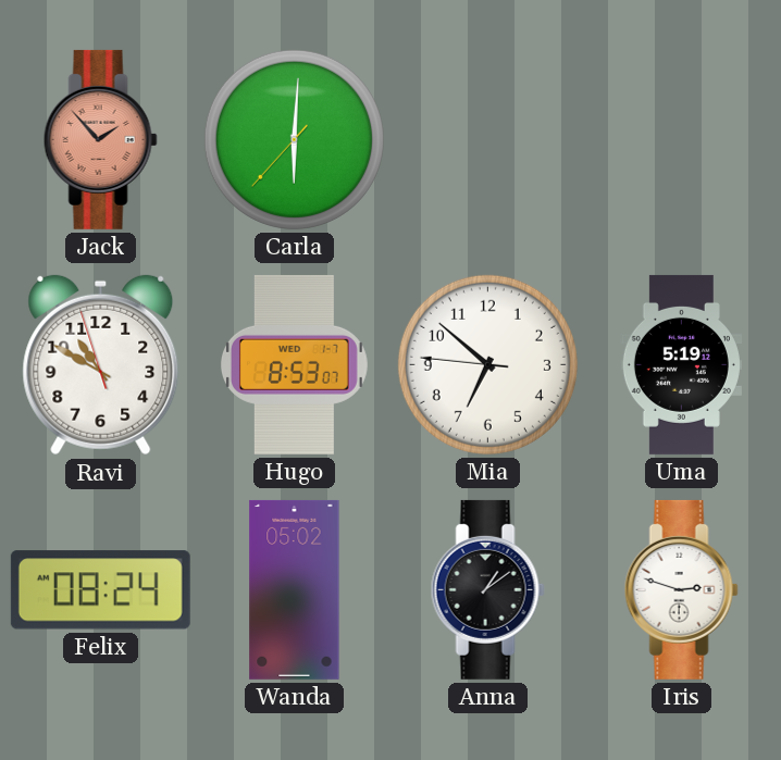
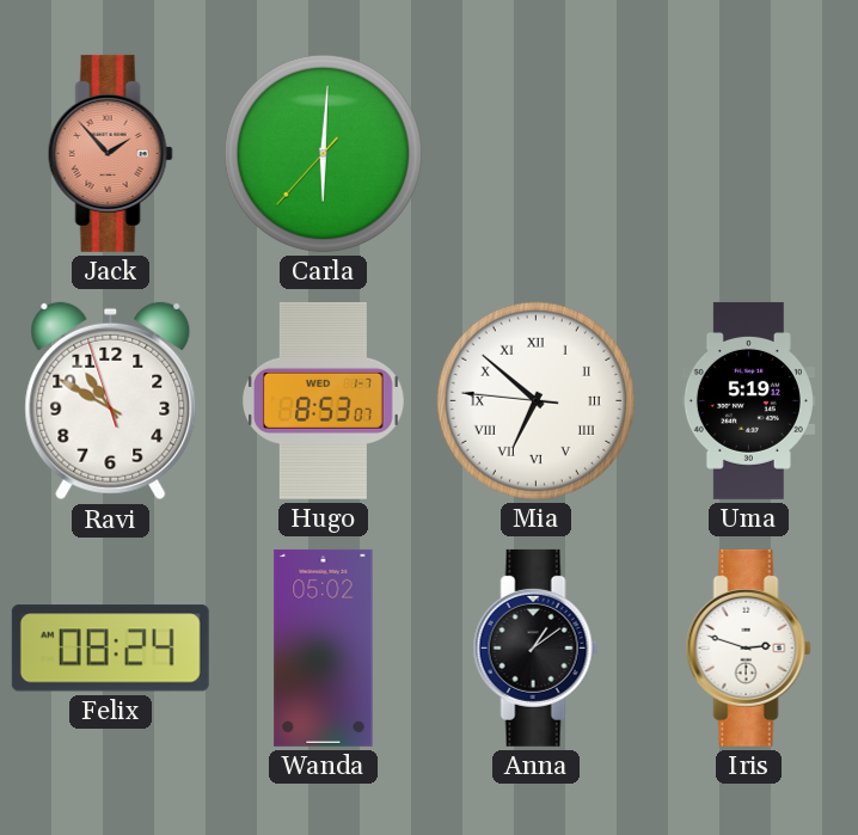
Mia numerals: Arabic -> Roman
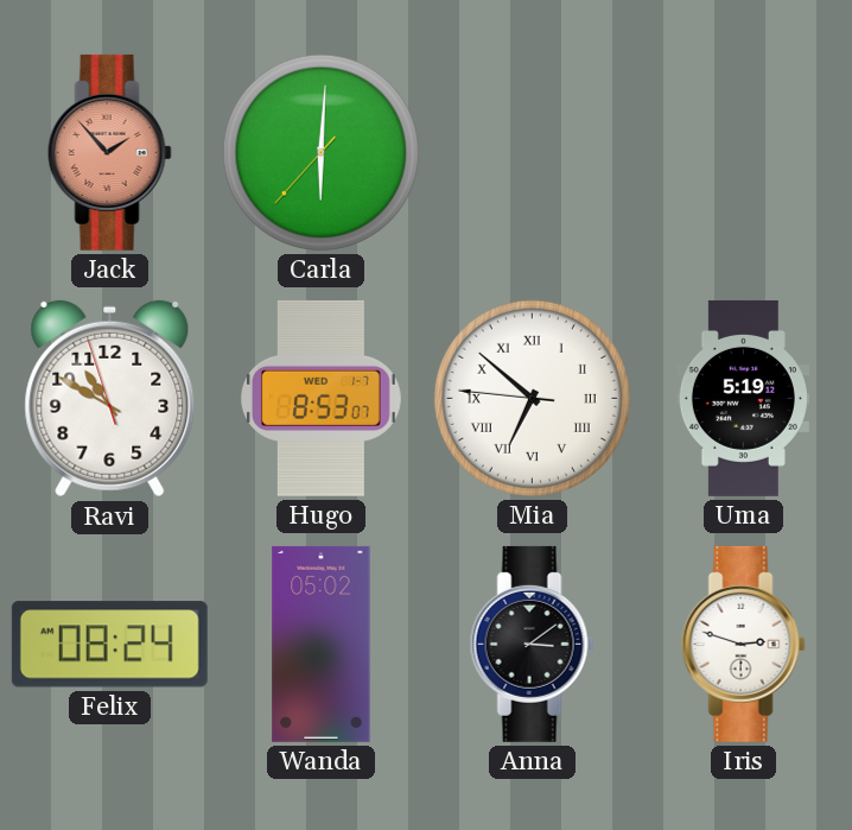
Anna: 1:09 -> 3:09
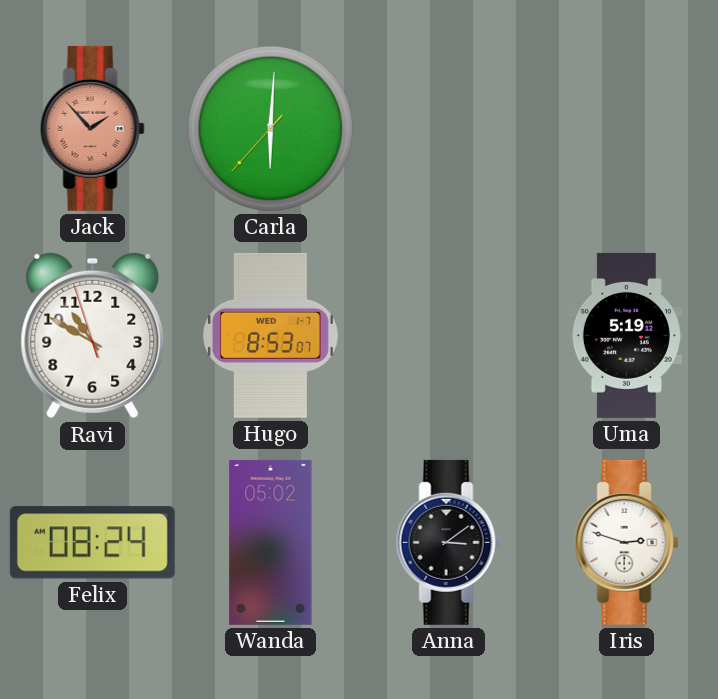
Mia: 6:51 -> none
